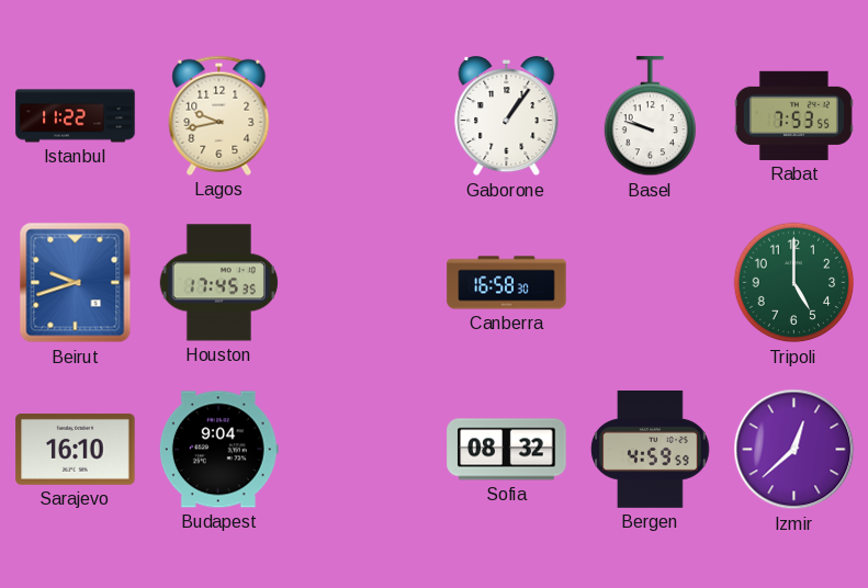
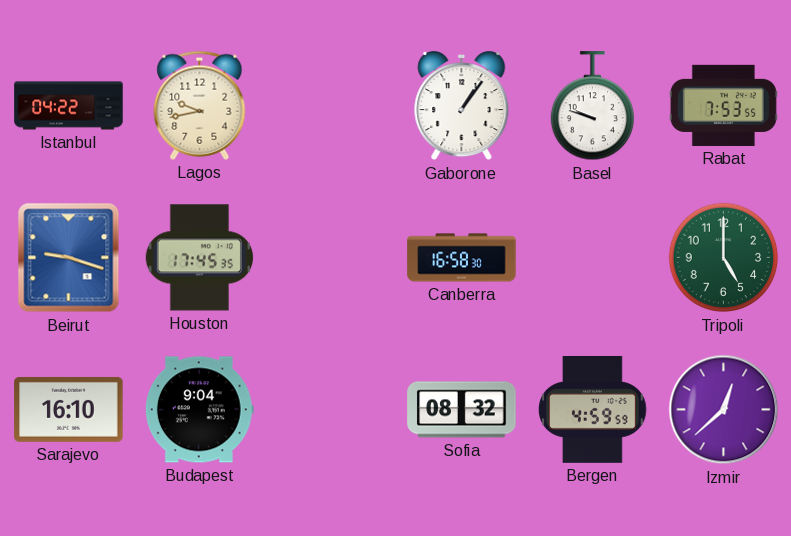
Istanbul: 11:22 -> 04:22
Beirut: 9:42 -> 9:18
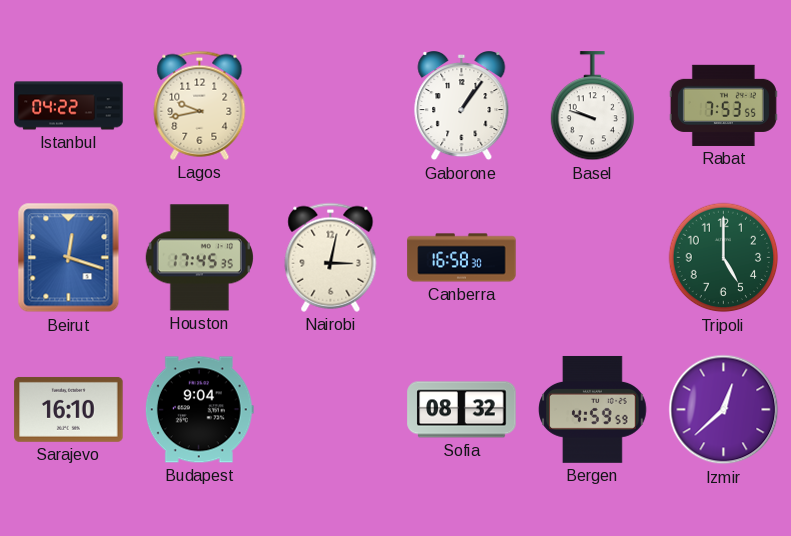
Beirut: 9:18 -> 12:18
Nairobi: none -> 3:02
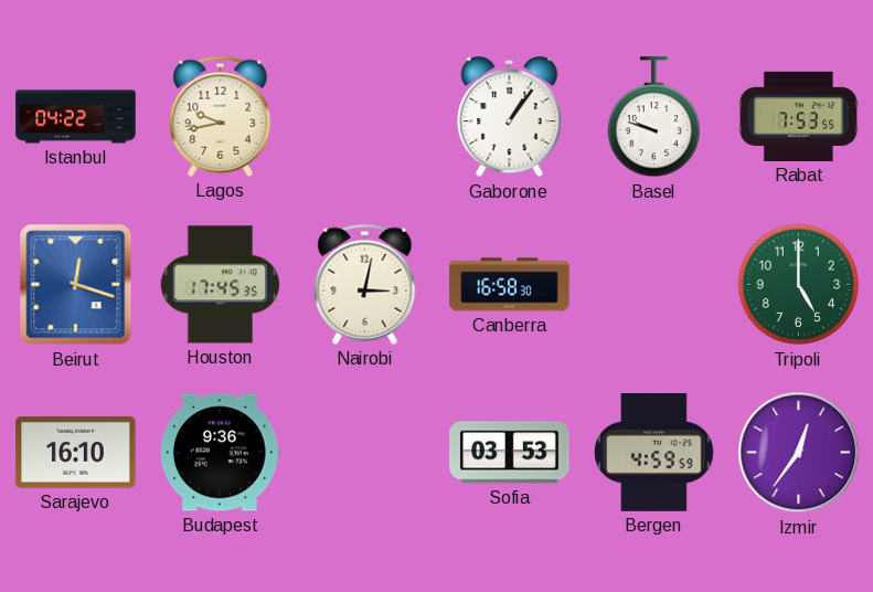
Budapest: 9:04 -> 9:36
Sofia: 08:32 -> 03:53
Izmir: 12:38 -> 12:36
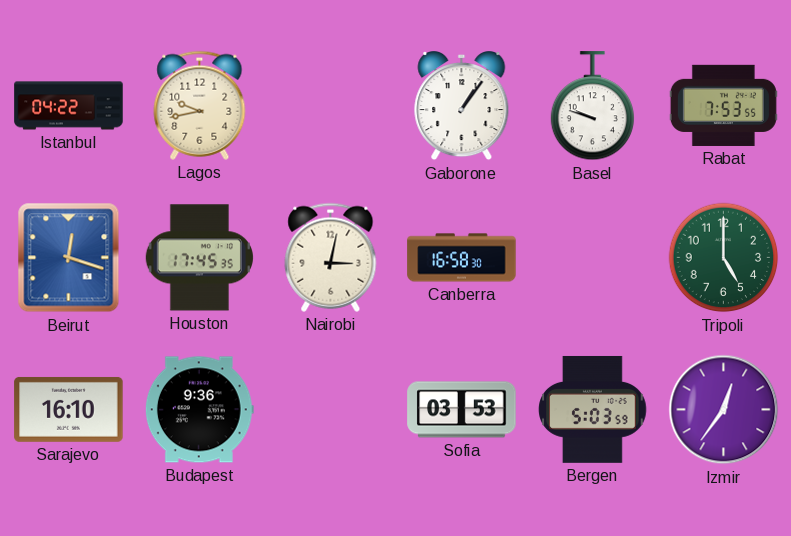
Bergen: 4:59 -> 5:03
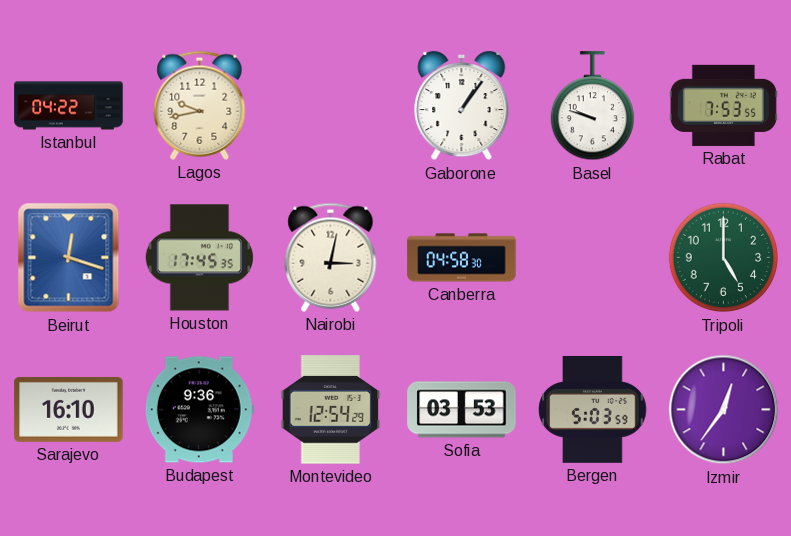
Canberra: 16:58 -> 04:58
Montevideo: none -> 12:54
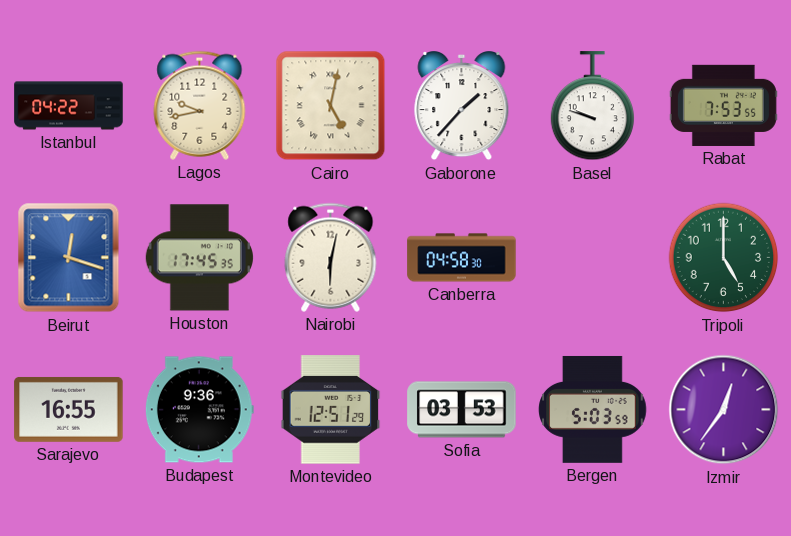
Cairo: none -> 5:02
Gaborone: 1:06 -> 1:37
Nairobi: 3:02 -> 6:02
Sarajevo: 16:10 -> 16:55
Montevideo: 12:54 -> 12:51
